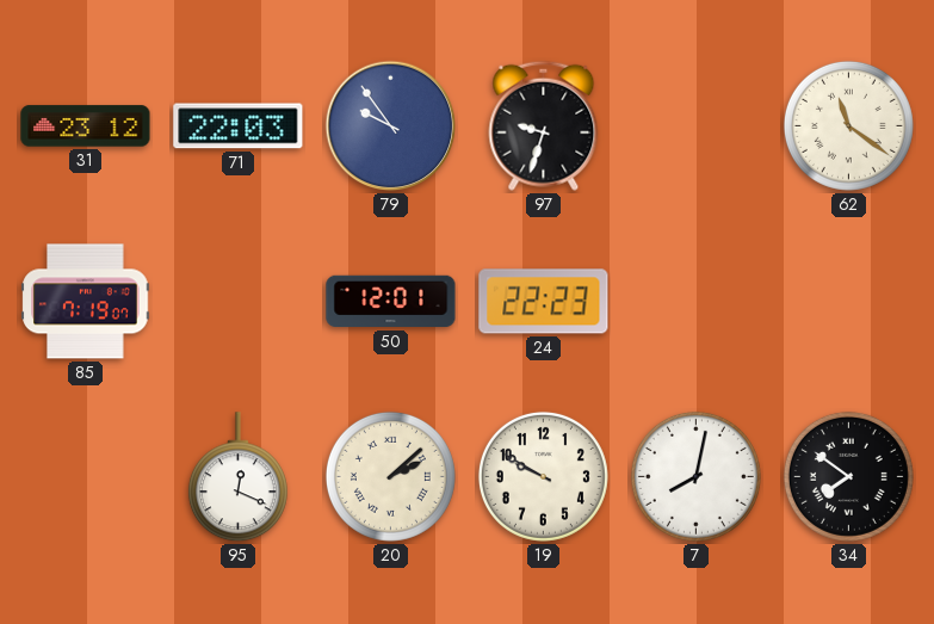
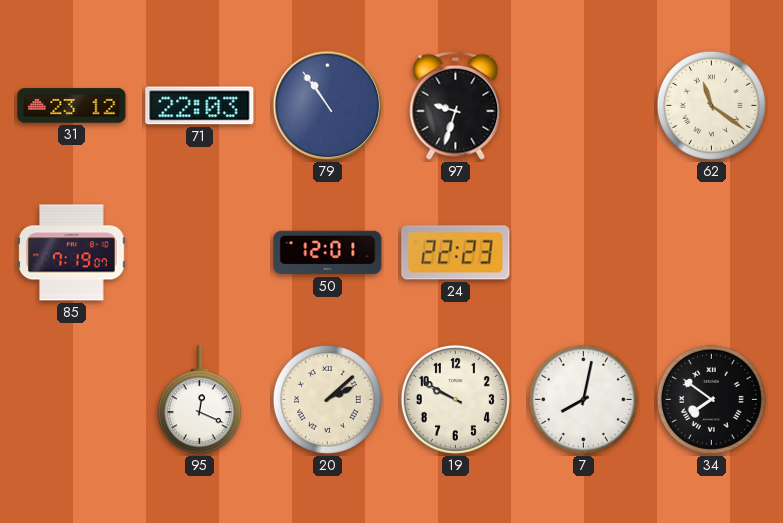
79: 9:54 -> 10:54
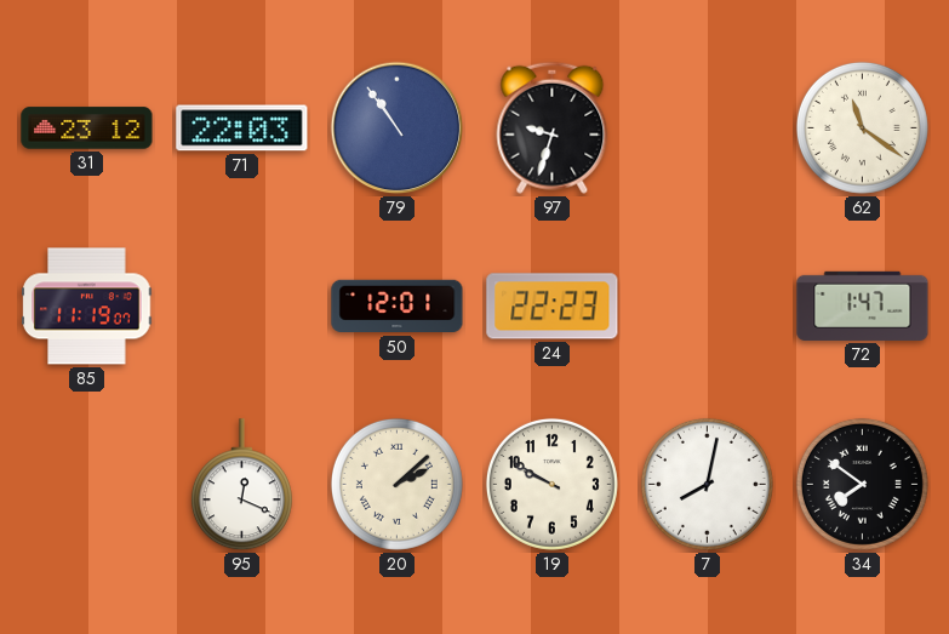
85: 7:19 -> 11:19
72: none -> 1:47
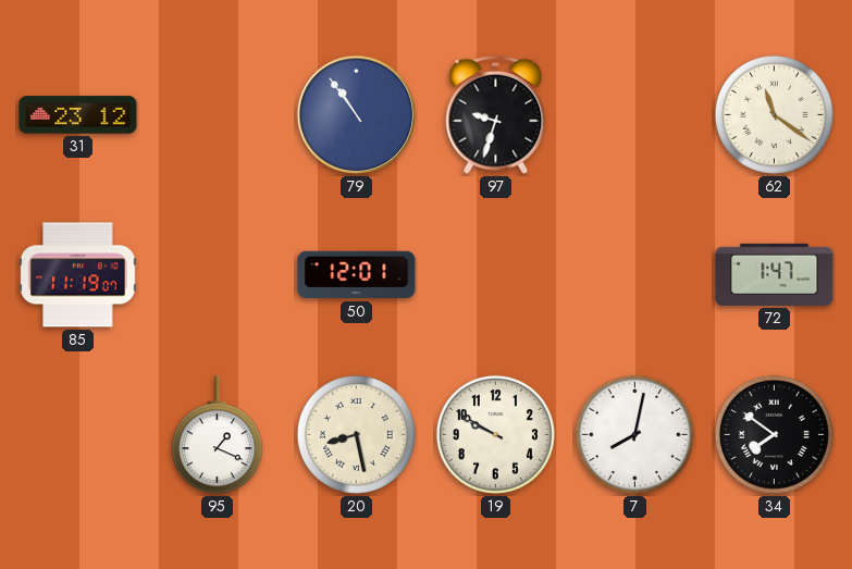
71: 22:03 -> none
24: 22:23 -> none
95: 12:19 -> 1:19
20: 2:08 -> 8:28
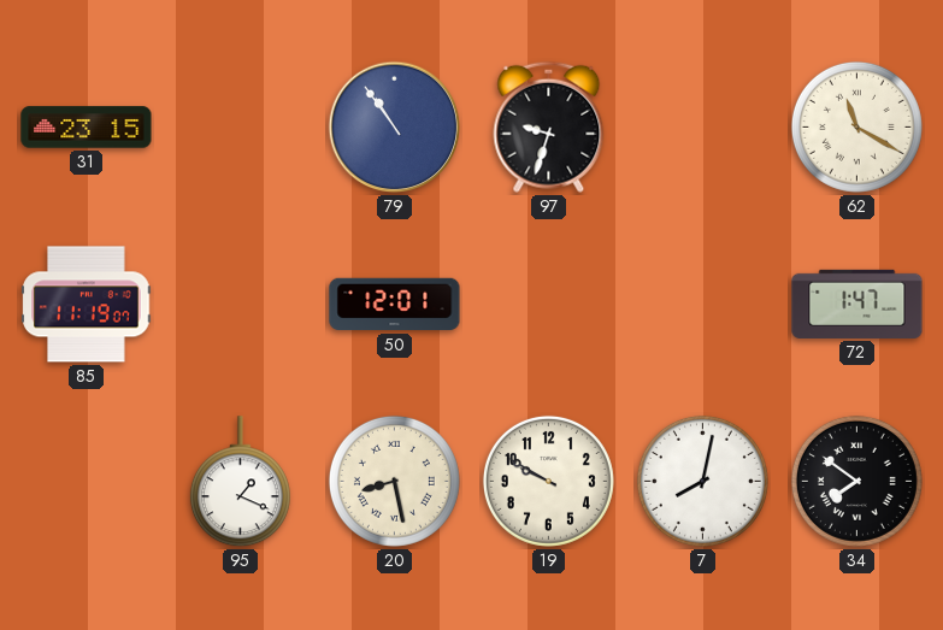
31: 23:12 -> 23:15
62: 11:21 -> 11:20
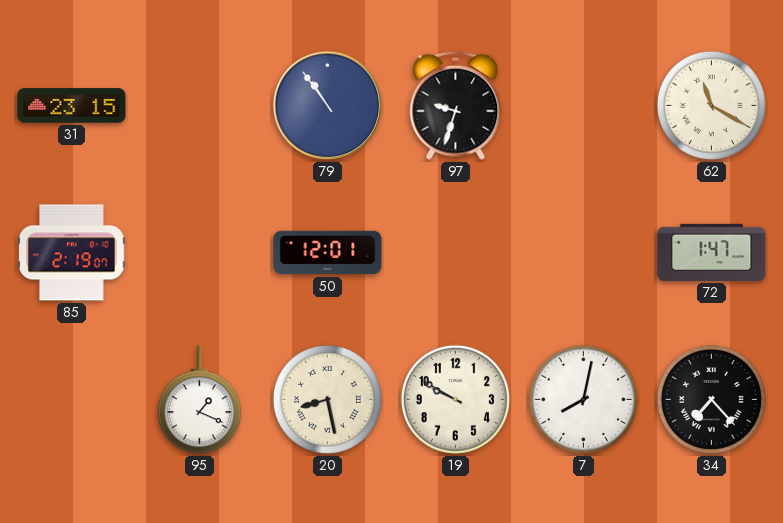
85: 11:19 -> 2:19
34: 7:51 -> 7:23
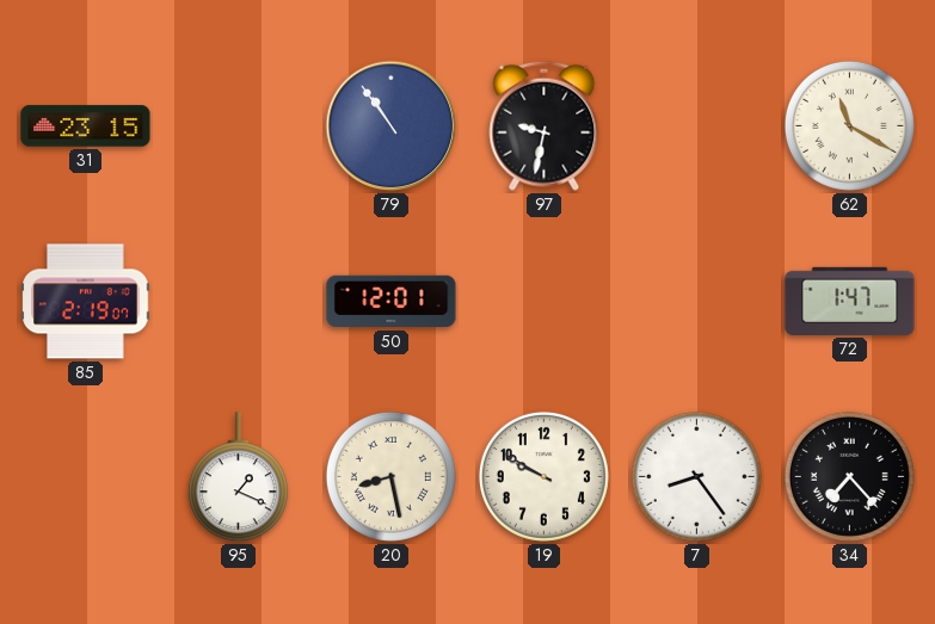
97: 9:33 -> 9:32
7: 8:02 -> 8:24
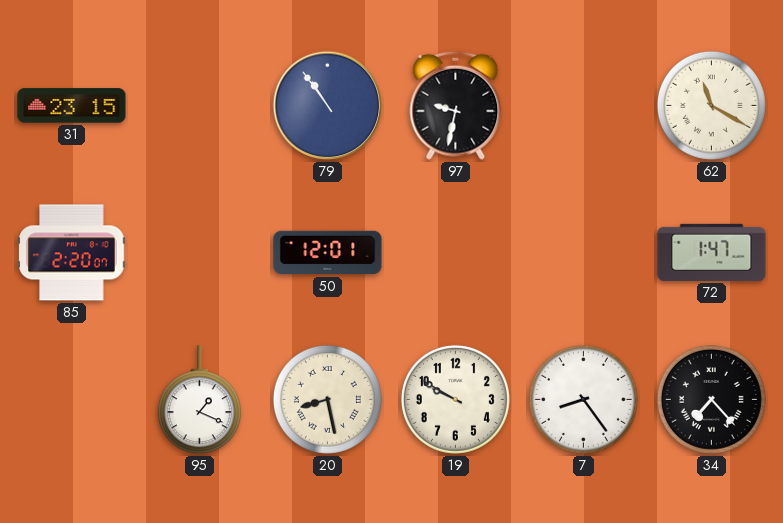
85: 2:19 -> 2:20
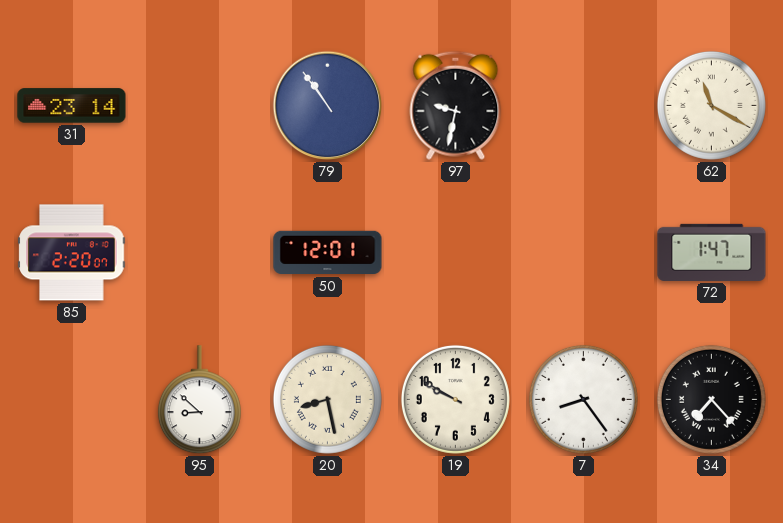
31: 23:15 -> 23:14
95: 1:19 -> 8:52
